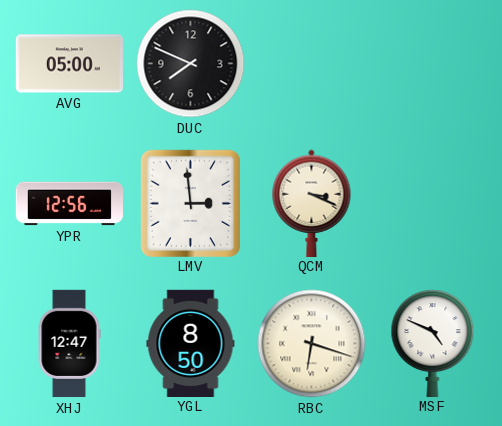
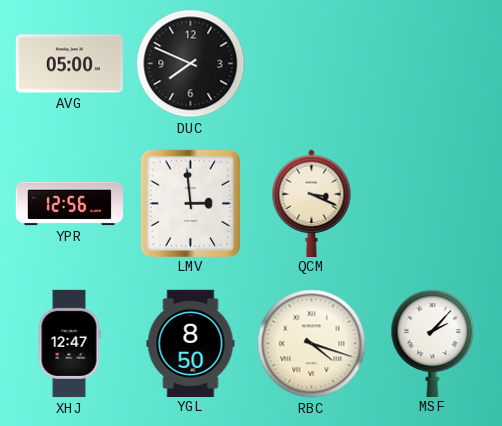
RBC: 6:18 -> 4:18
MSF: 4:49 -> 2:07
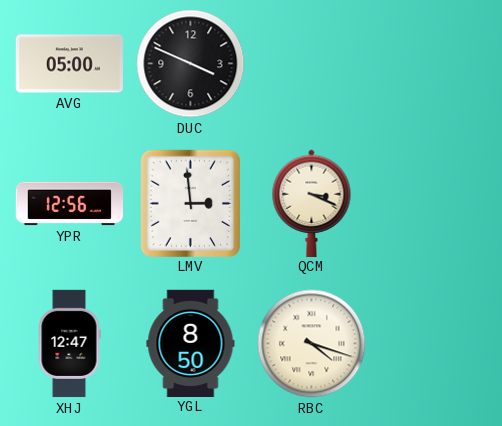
DUC: 7:49 -> 3:49
MSF: 2:07 -> none
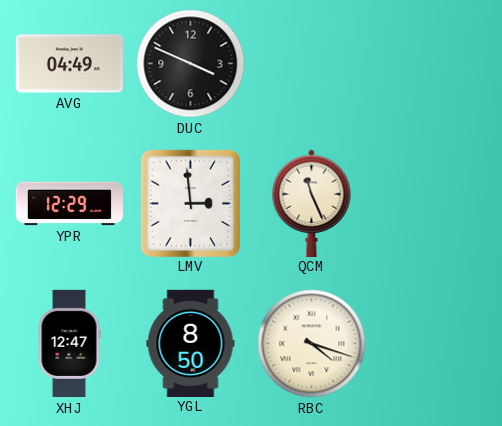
AVG: 05:00 -> 04:49
YPR: 12:56 -> 12:29
QCM: 3:19 -> 11:26
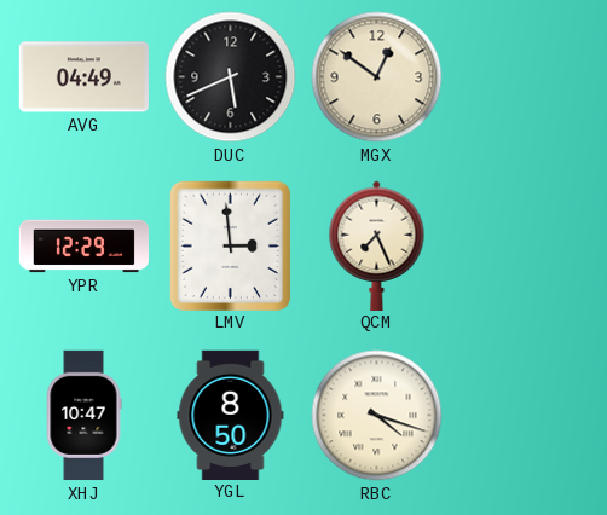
DUC: 3:49 -> 5:41
MGX: none -> 12:51
QCM: 11:26 -> 7:26
XHJ: 12:47 -> 10:47
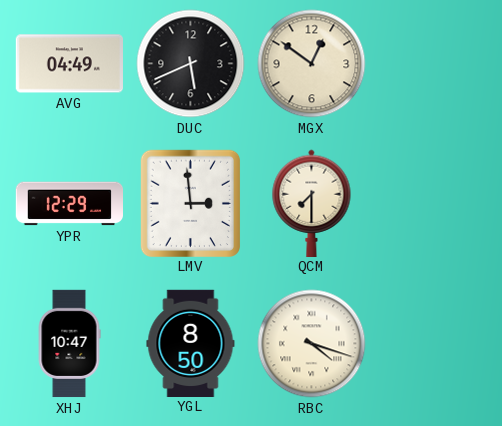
QCM: 7:26 -> 7:30
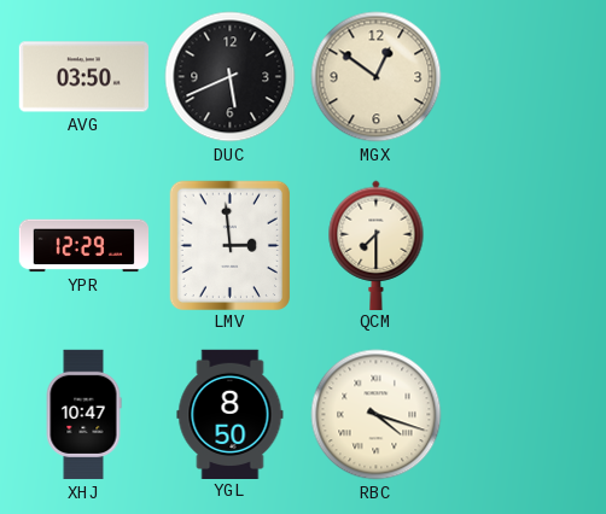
AVG: 04:49 -> 03:50
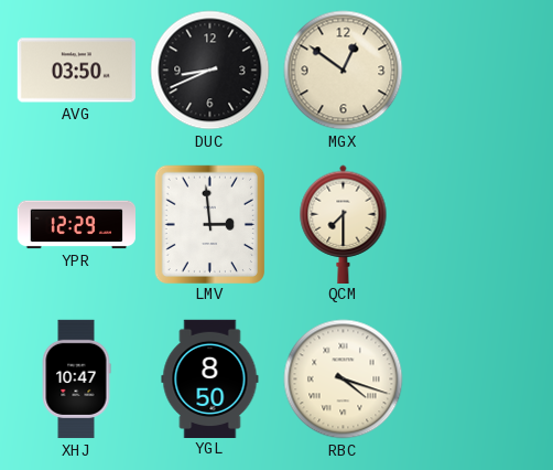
DUC: 5:41 -> 8:41
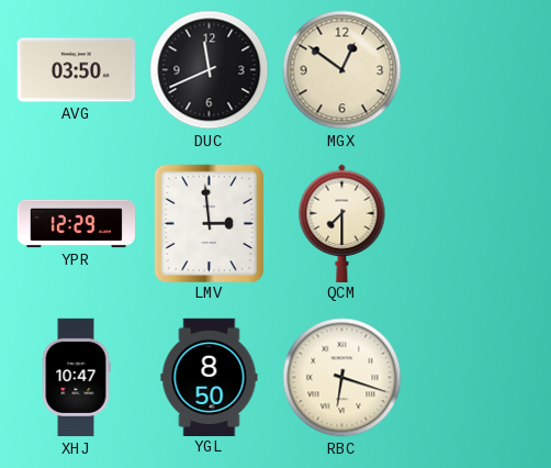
DUC: 8:41 -> 11:41
RBC: 4:18 -> 6:18
